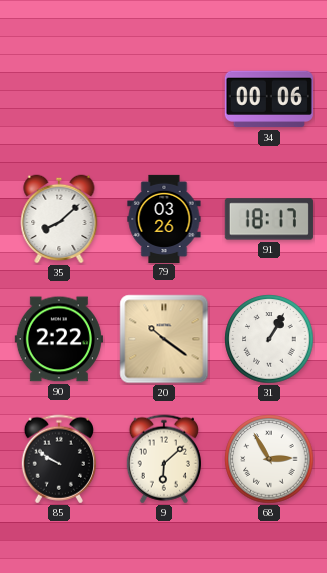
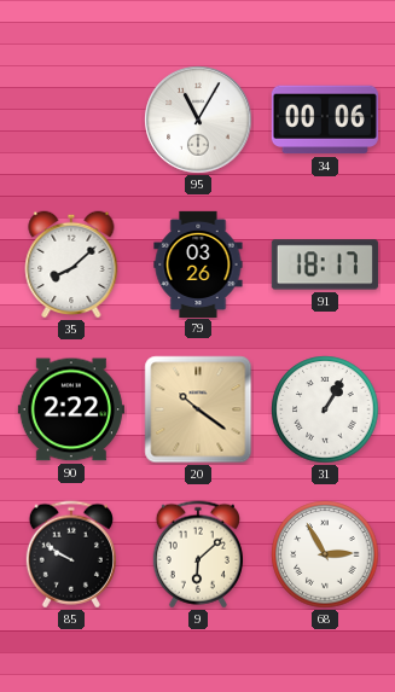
95: none -> 11:05
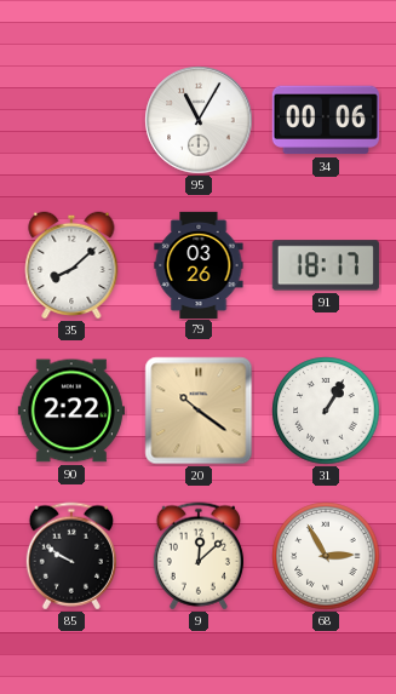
9: 6:08 -> 12:08
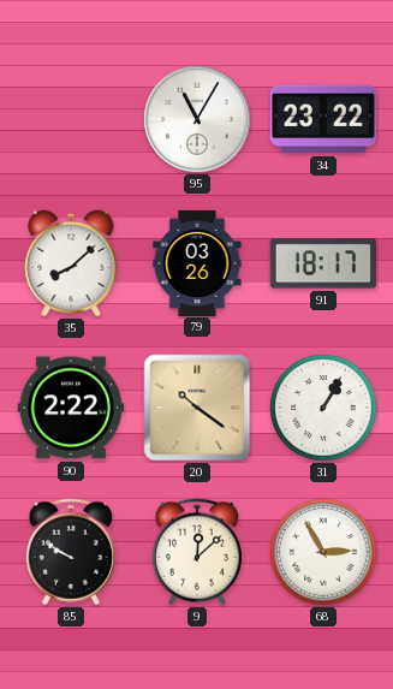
34: 00:06 -> 23:22
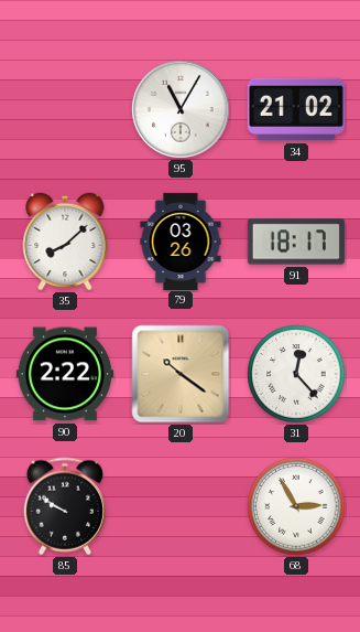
34: 23:22 -> 21:02
31: 1:05 -> 12:23
9: 12:08 -> none
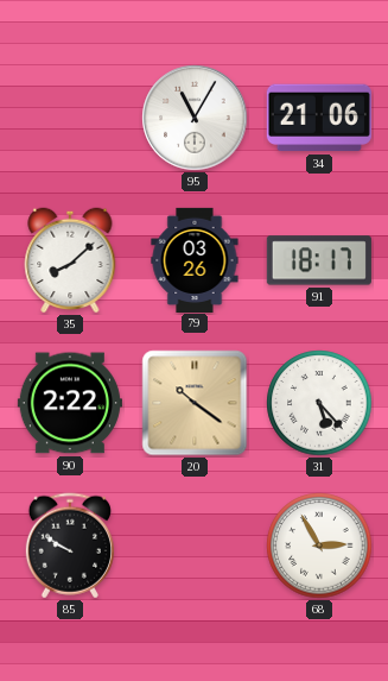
34: 21:02 -> 21:06
31: 12:23 -> 5:23
